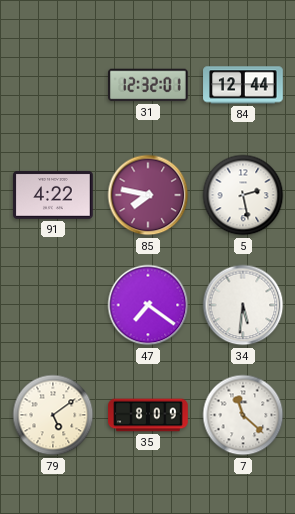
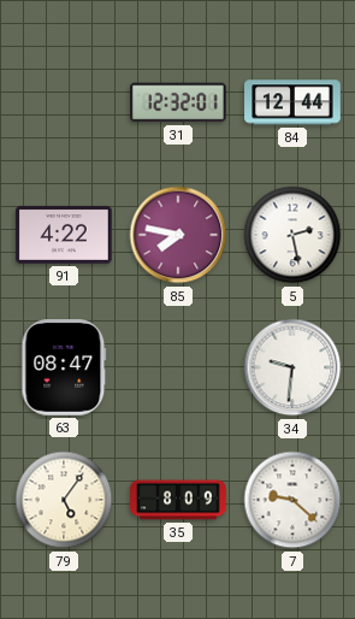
63: none -> 08:47
47: 7:21 -> none
34: 5:31 -> 9:31
79: 5:09 -> 5:06
7: 11:22 -> 9:22
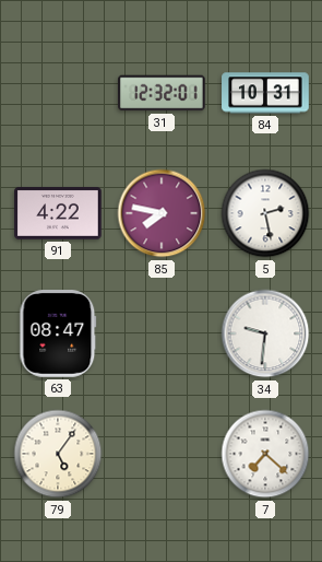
84: 12:44 -> 10:31
35: 8:09 -> none
7: 9:22 -> 7:22
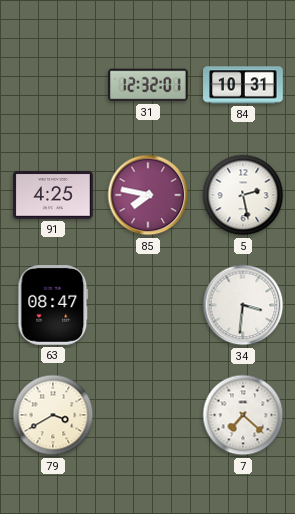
91: 4:22 -> 4:25
34: 9:31 -> 3:31
79: 5:06 -> 3:40
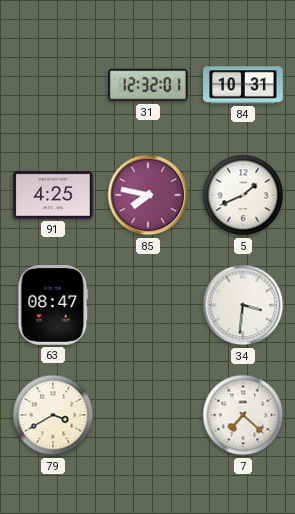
5: 2:28 -> 1:41
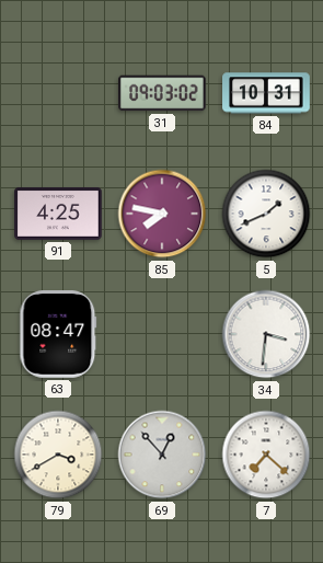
31: 12:32 -> 09:03
69: none -> 12:53
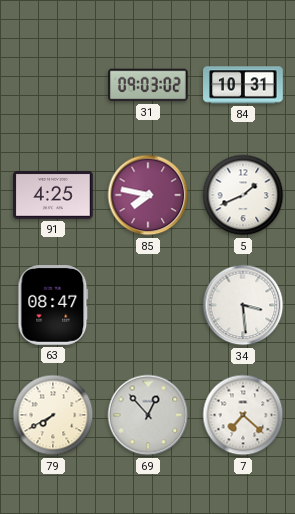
34: 3:31 -> 3:29
79: 3:40 -> 7:40
